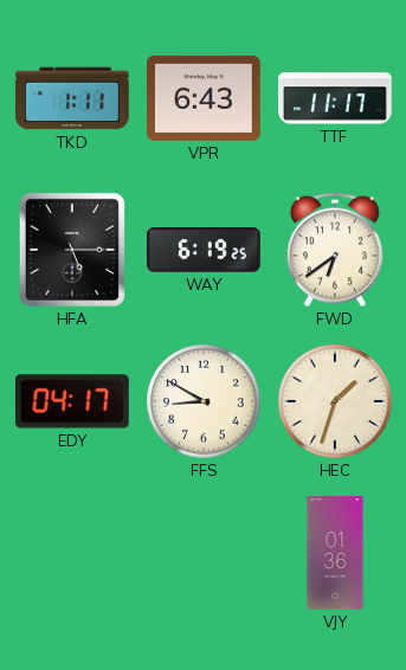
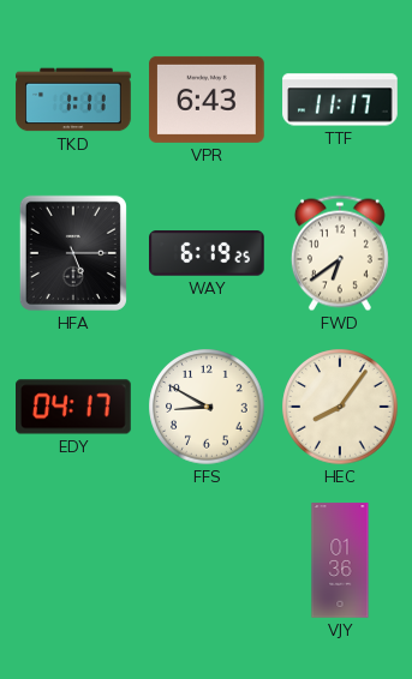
HEC: 1:33 -> 8:06
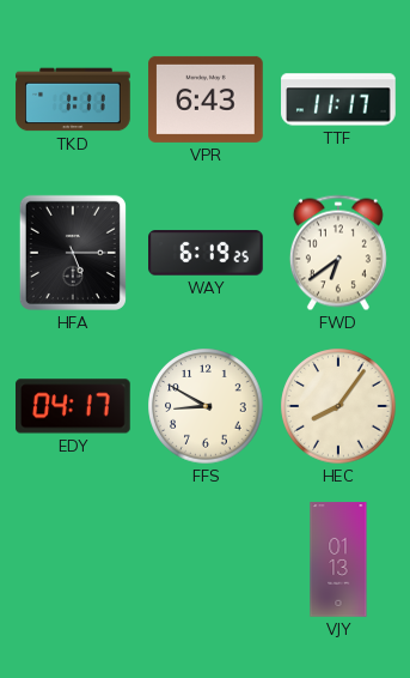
VJY: 01:36 -> 01:13
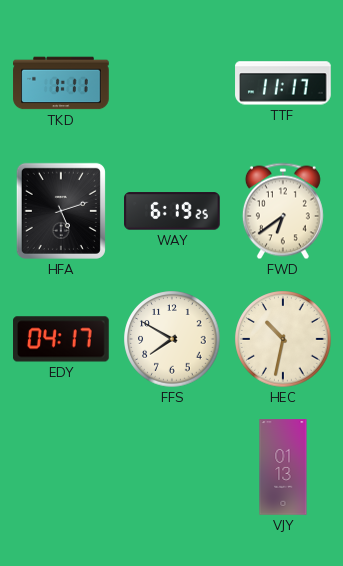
VPR: 6:43 -> none
HFA: 5:15 -> 5:12
FFS: 8:50 -> 7:50
HEC: 8:06 -> 10:32
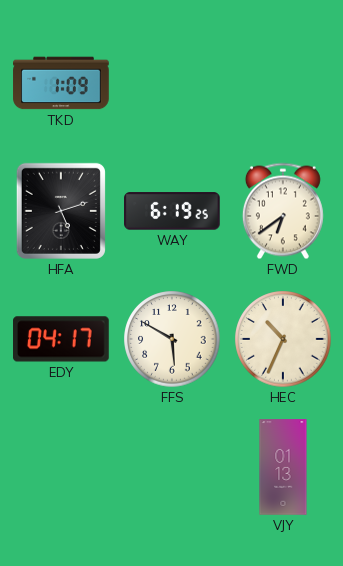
TKD: 1:11 -> 1:09
TTF: 11:17 -> none
FFS: 7:50 -> 5:50
HEC: 10:32 -> 10:34
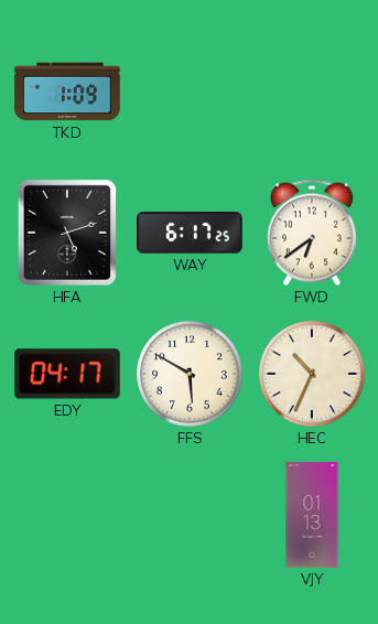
WAY: 6:19 -> 6:17
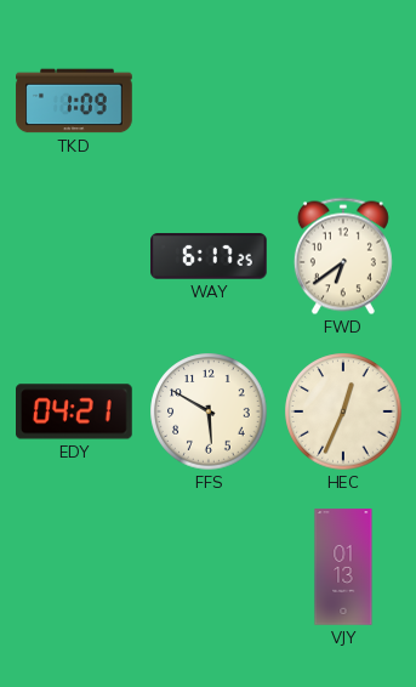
HFA: 5:12 -> none
EDY: 04:17 -> 04:21
HEC: 10:34 -> 12:34
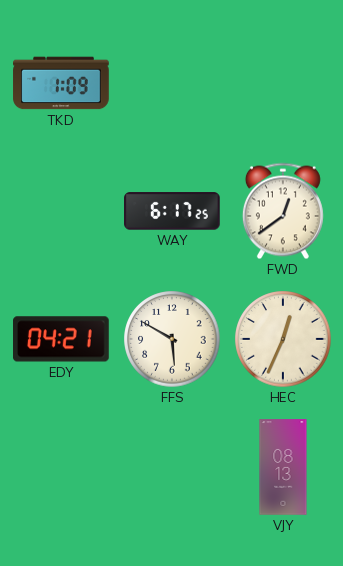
FWD: 6:39 -> 12:39
VJY: 01:13 -> 08:13
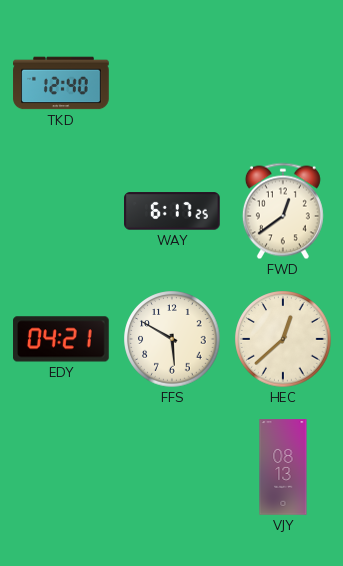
TKD: 1:09 -> 12:40
HEC: 12:34 -> 12:38
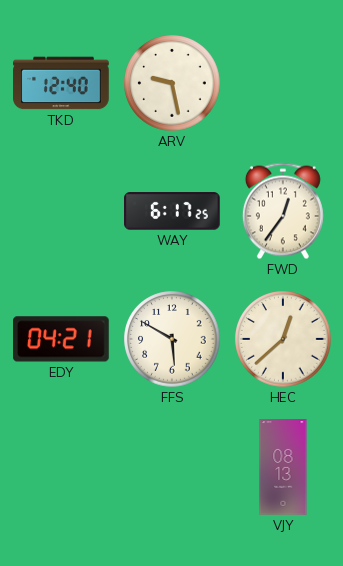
ARV: none -> 9:28
FWD: 12:39 -> 12:36
